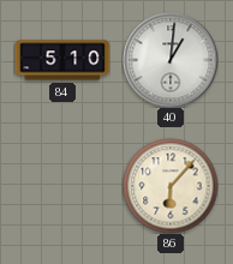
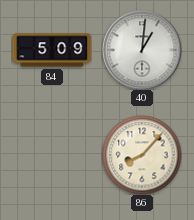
84: 5:10 -> 5:09
86: 6:07 -> 8:07
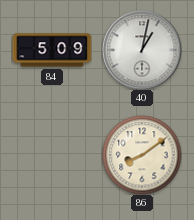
40: 1:01 -> 1:02
86: 8:07 -> 8:09
